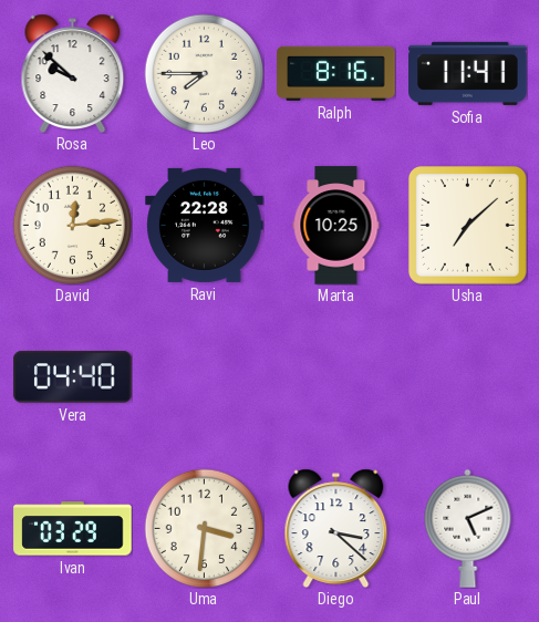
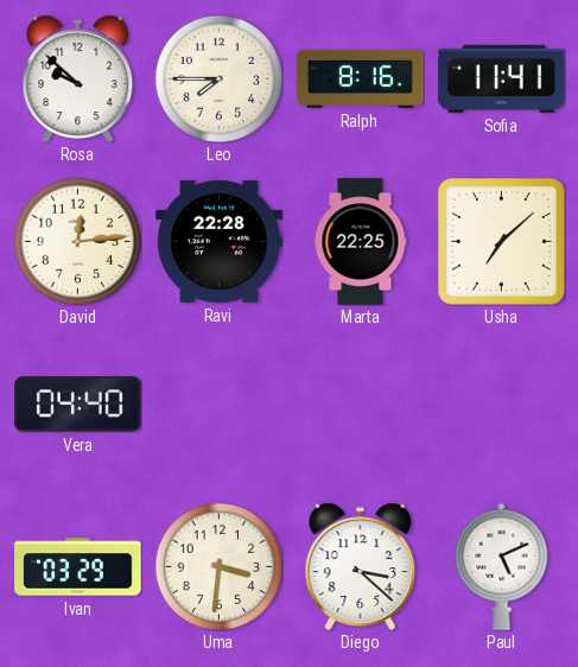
Marta: 10:25 -> 22:25
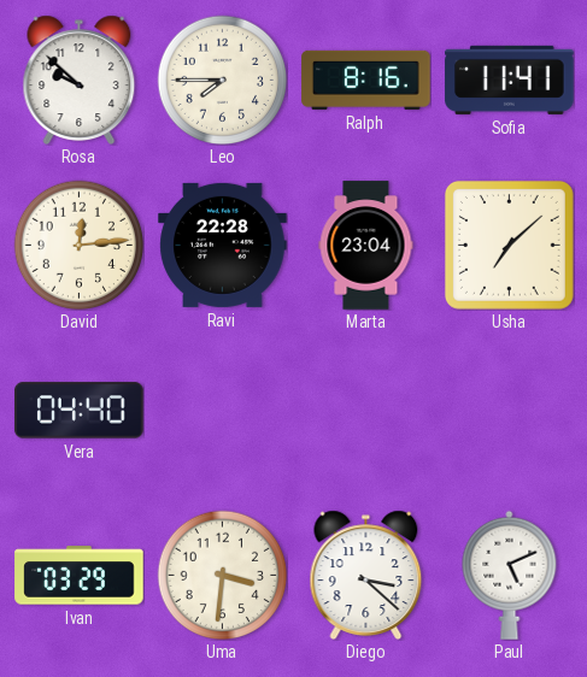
Marta: 22:25 -> 23:04
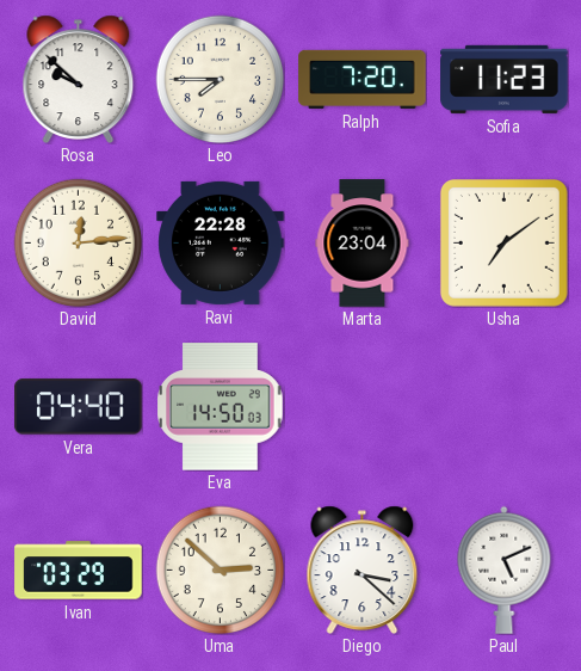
Ralph: 8:16 -> 7:20
Sofia: 11:41 -> 11:23
Usha: 7:08 -> 7:09
Eva: none -> 14:50
Uma: 3:31 -> 2:52
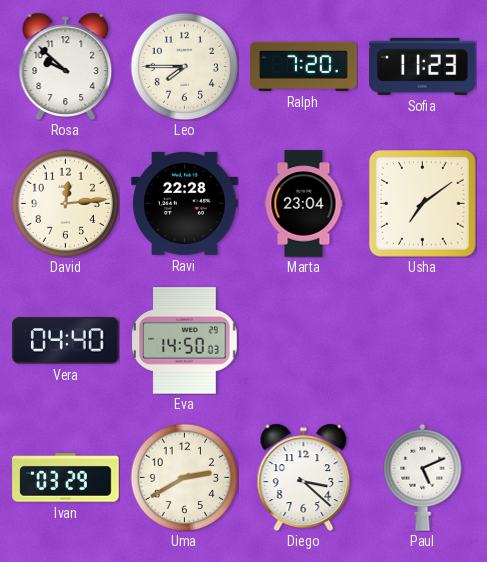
Uma: 2:52 -> 2:40
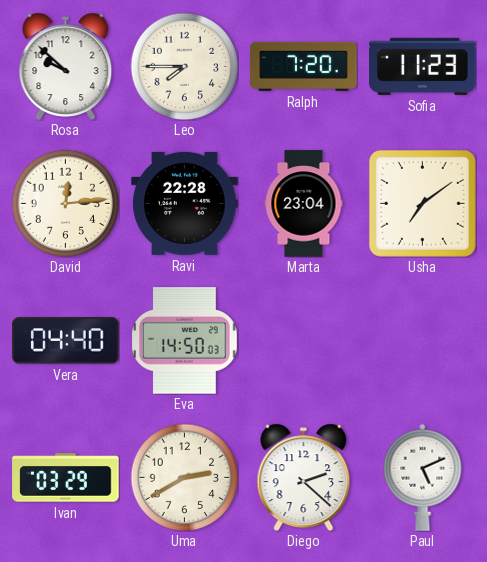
Diego: 3:22 -> 2:22
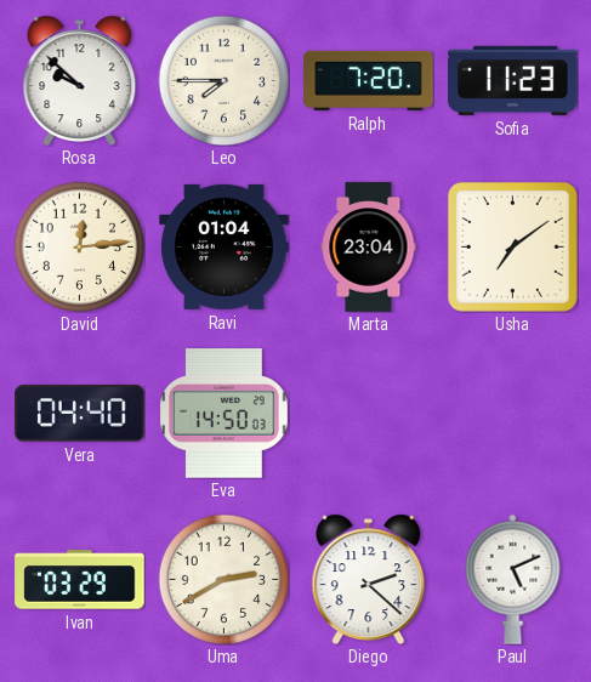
Ravi: 22:28 -> 01:04
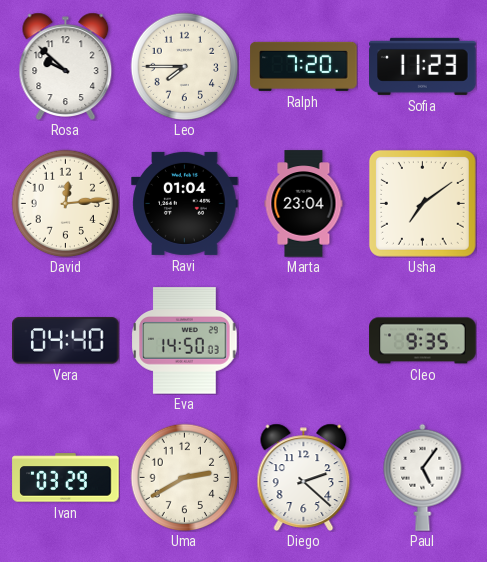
Cleo: none -> 9:35
Paul: 5:11 -> 5:06
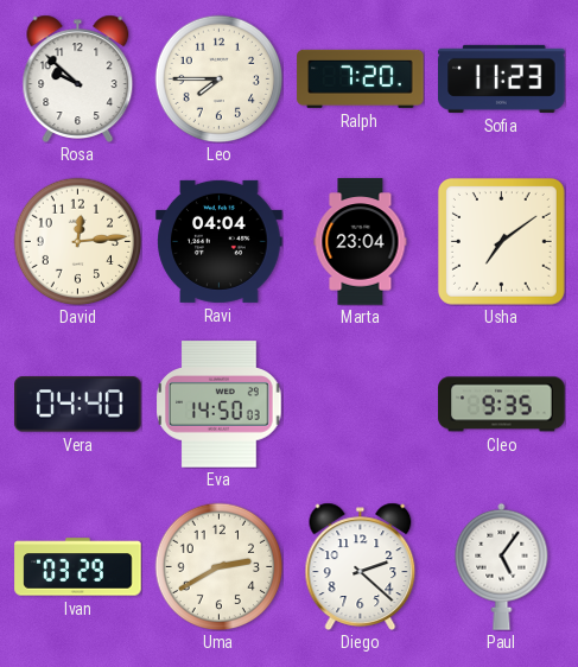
Ravi: 01:04 -> 04:04
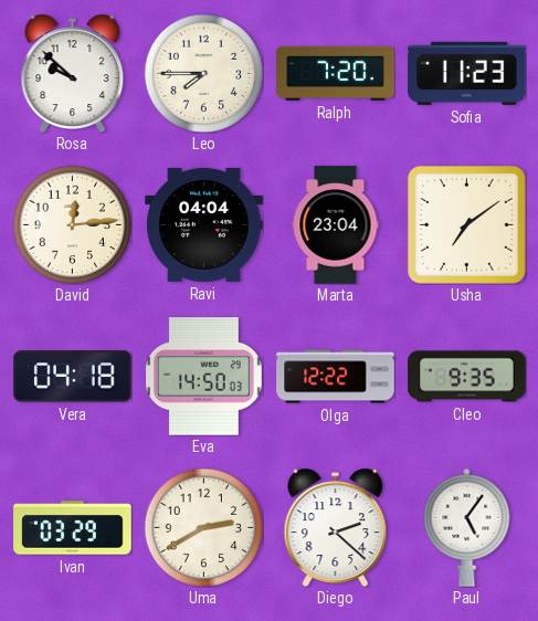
Vera: 04:40 -> 04:18
Olga: none -> 12:22
